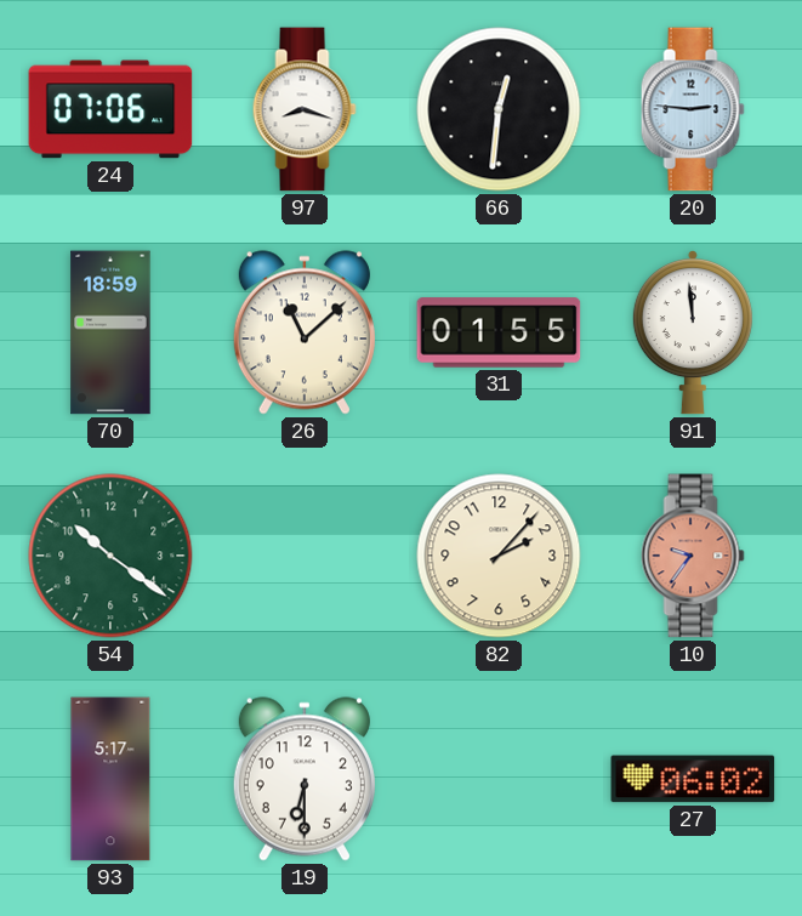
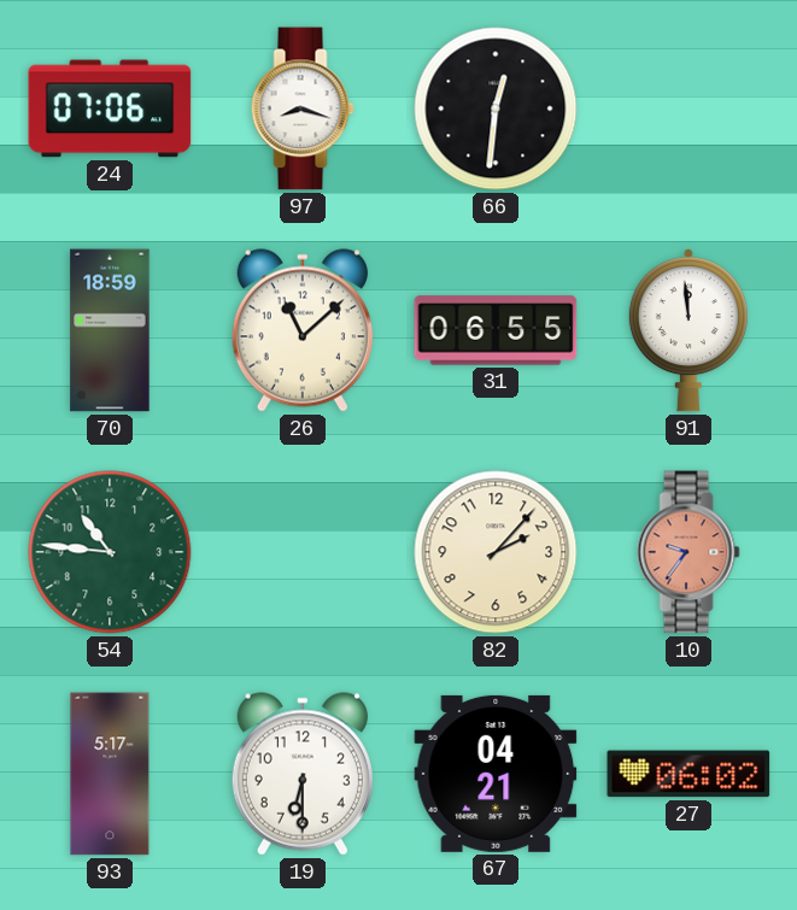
20: 2:46 -> none
31: 01:55 -> 06:55
54: 10:21 -> 10:46
67: none -> 04:21
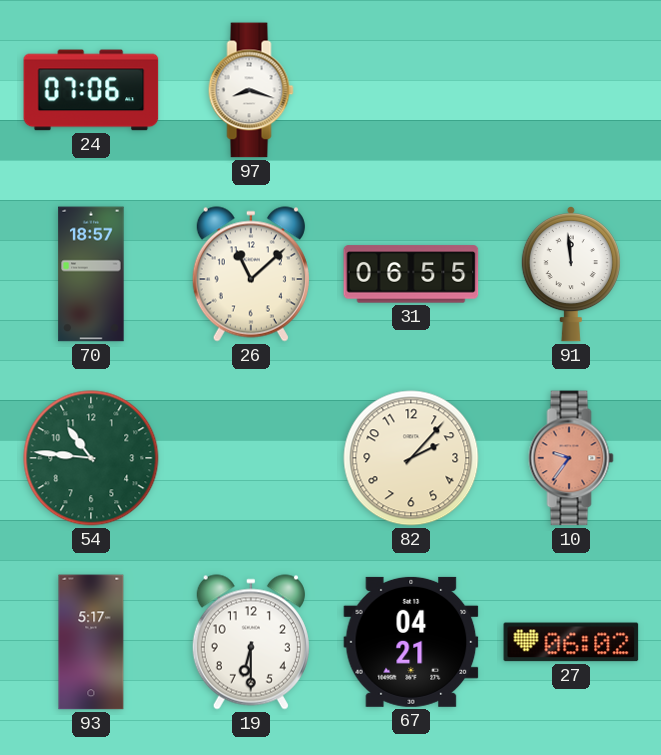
66: 12:31 -> none
70: 18:59 -> 18:57
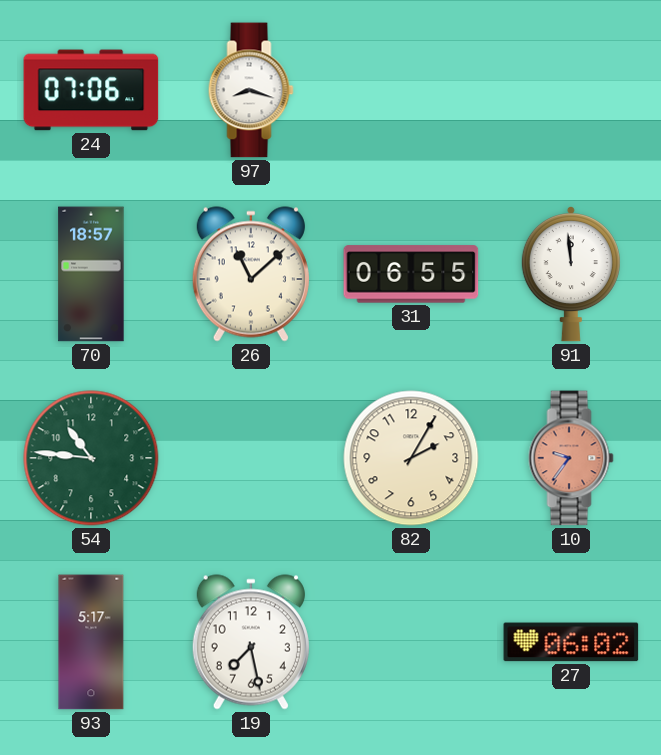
82: 2:07 -> 2:05
19: 6:30 -> 7:28
67: 04:21 -> none
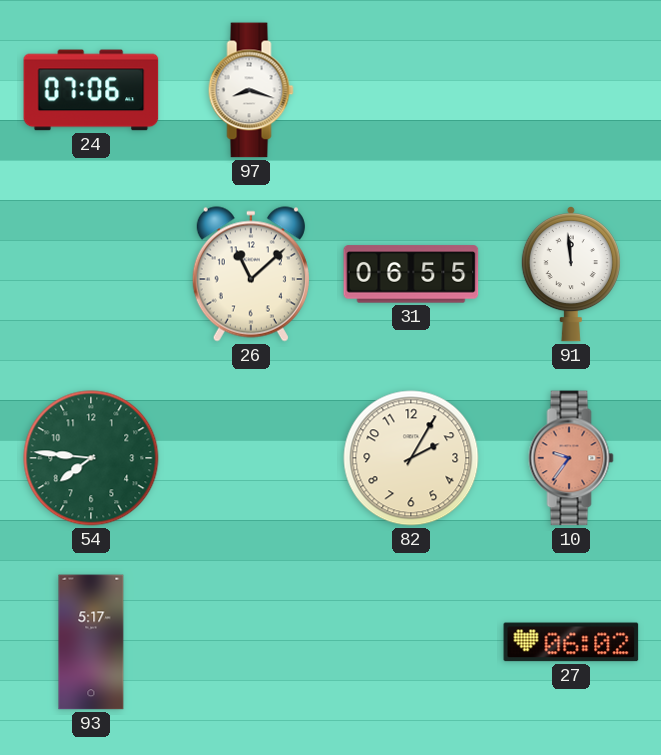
70: 18:57 -> none
54: 10:46 -> 7:46
19: 7:28 -> none
